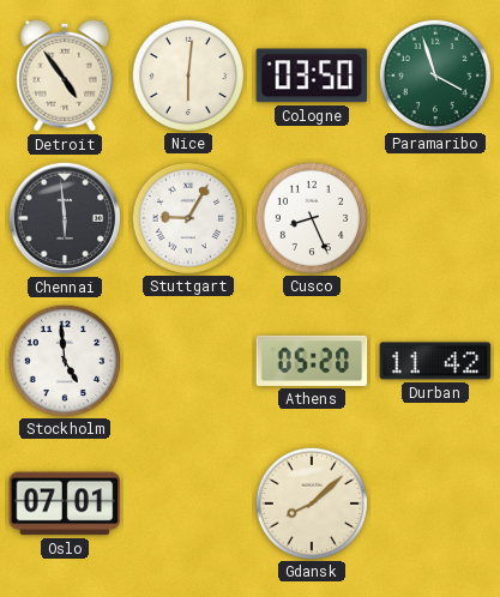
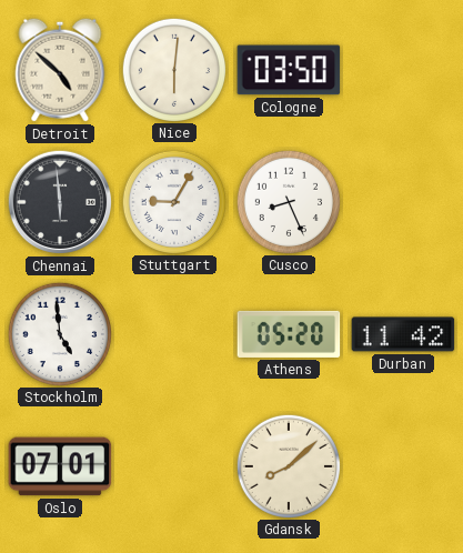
Detroit: 4:54 -> 4:52
Paramaribo: 3:57 -> none
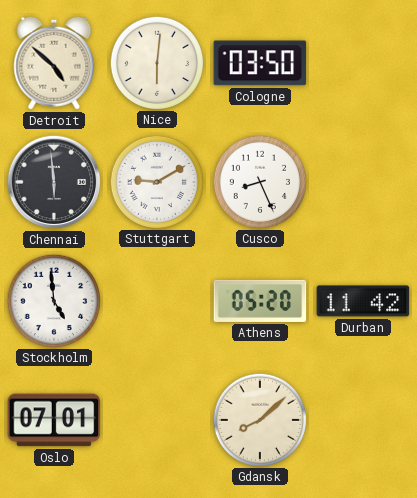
Stuttgart: 9:05 -> 9:10
